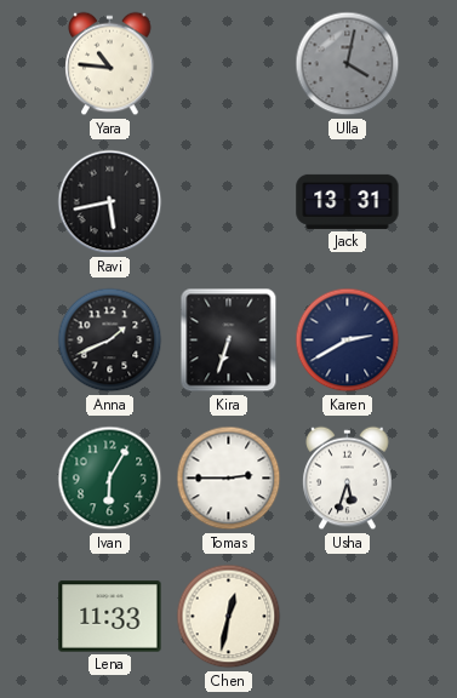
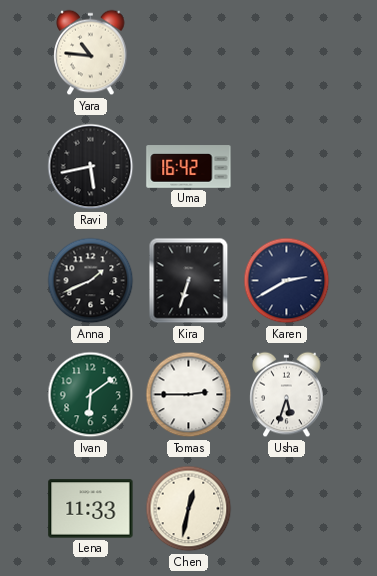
Ulla: 4:02 -> none
Uma: none -> 16:42
Jack: 13:31 -> none
Ivan: 6:05 -> 6:09
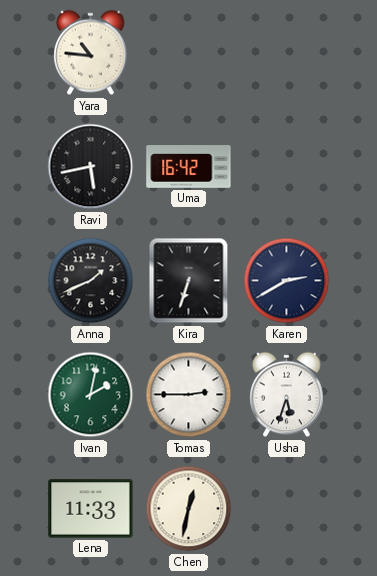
Ivan: 6:09 -> 2:02
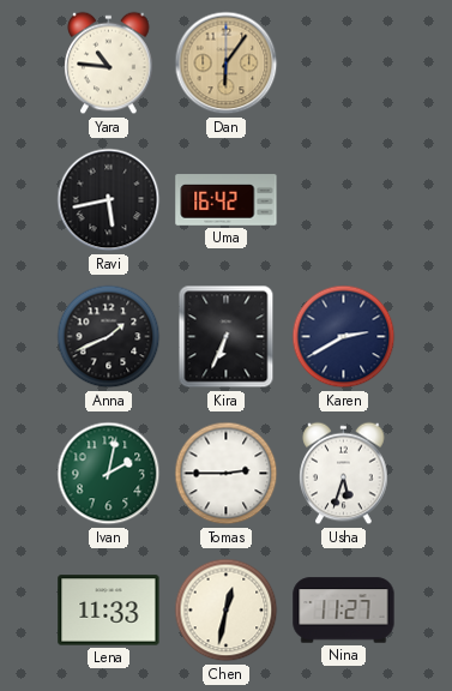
Dan: none -> 6:06
Kira: 6:33 -> 6:34
Nina: none -> 11:27
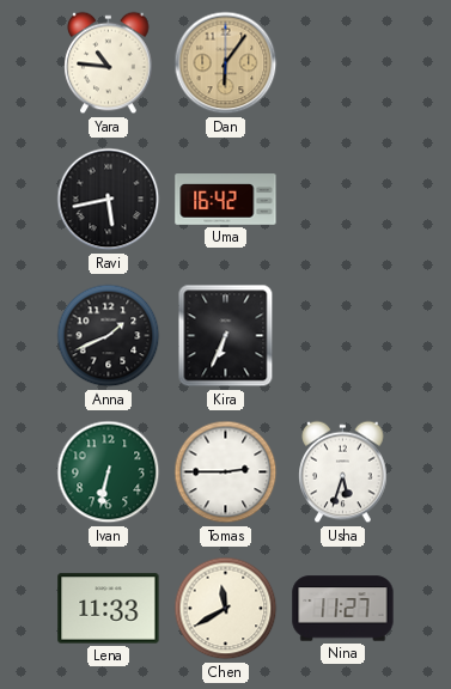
Karen: 2:40 -> none
Ivan: 2:02 -> 6:32
Chen: 12:32 -> 11:40
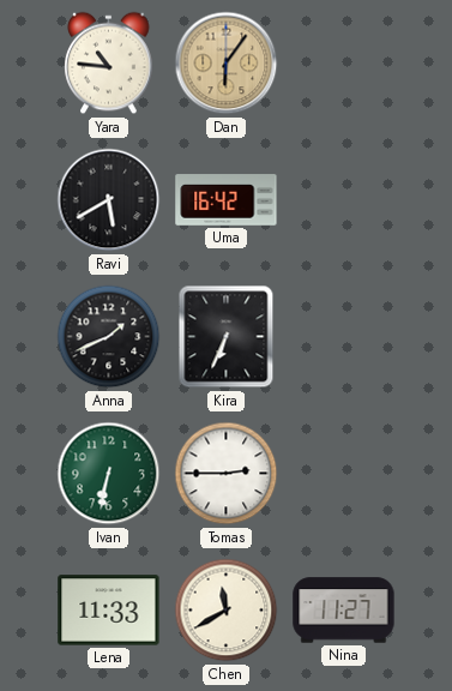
Ravi: 5:43 -> 5:40
Usha: 5:33 -> none
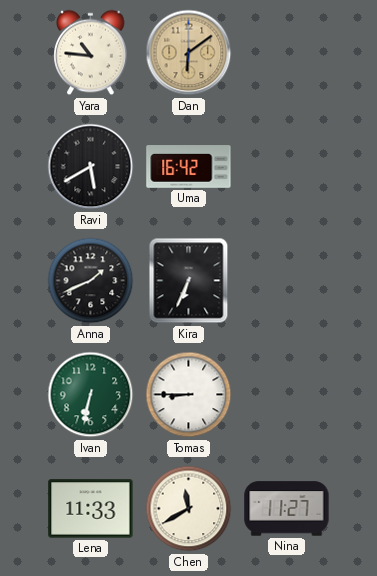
Dan: 6:06 -> 6:09
Tomas: 2:45 -> 8:45
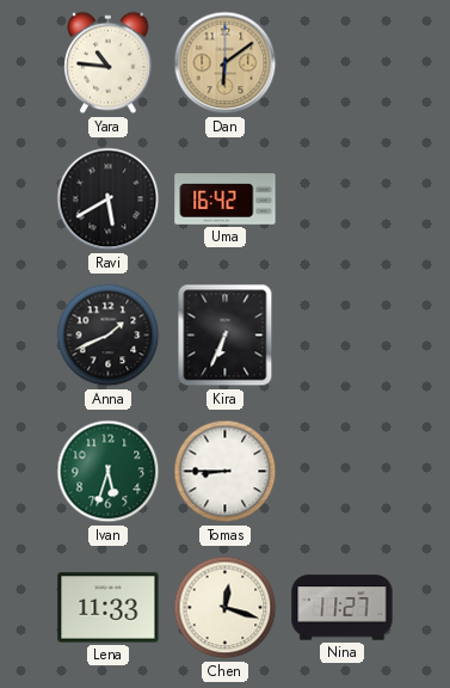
Ivan: 6:32 -> 5:33
Chen: 11:40 -> 12:18
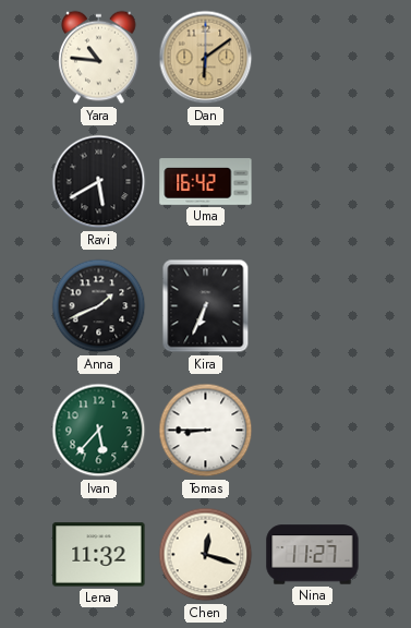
Ivan: 5:33 -> 5:37
Lena: 11:33 -> 11:32
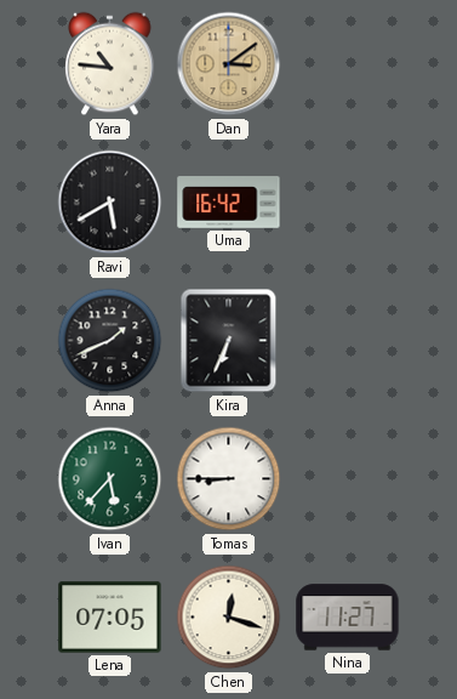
Dan: 6:09 -> 3:09
Lena: 11:32 -> 07:05
